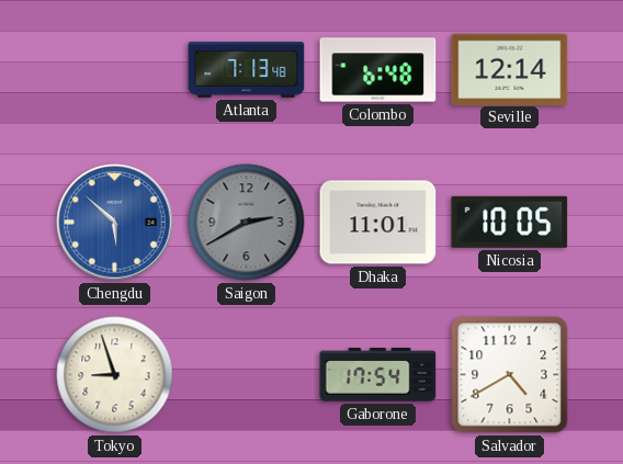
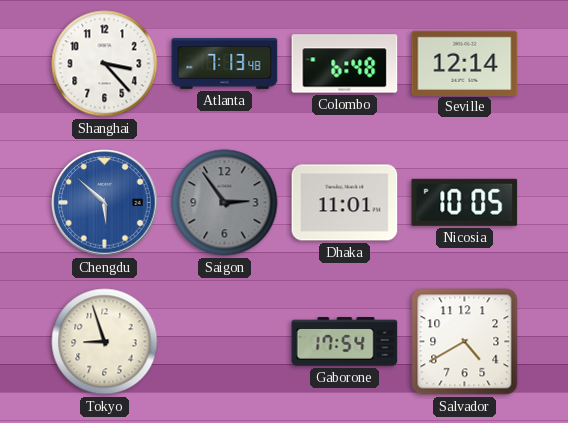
Shanghai: none -> 3:23
Saigon: 2:40 -> 2:54
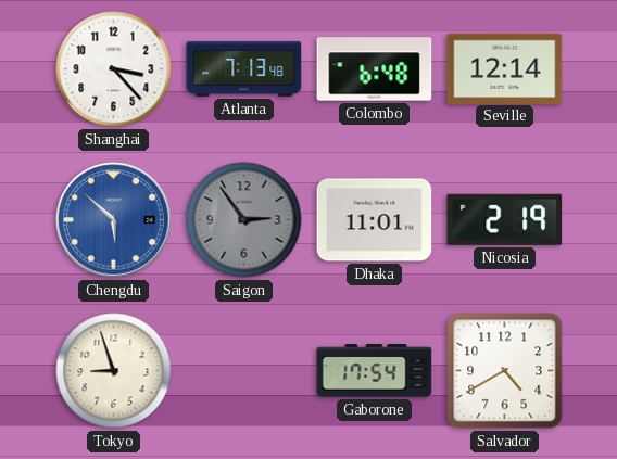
Nicosia: 10:05 -> 2:19
